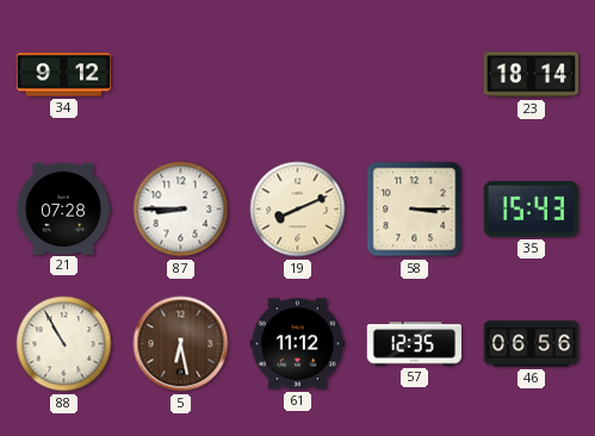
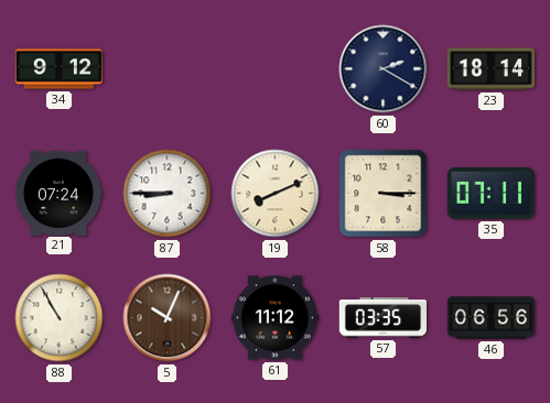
60: none -> 2:20
21: 07:28 -> 07:24
35: 15:43 -> 07:11
5: 6:28 -> 10:04
57: 12:35 -> 03:35
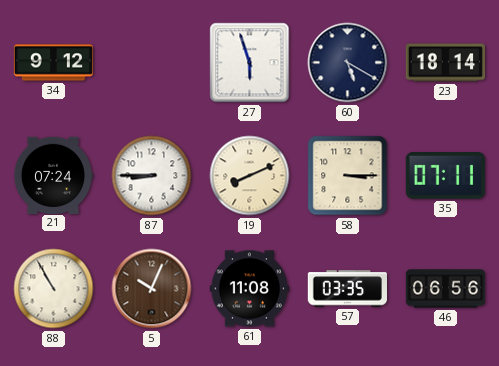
27: none -> 5:57
60: 2:20 -> 5:20
61: 11:12 -> 11:08
